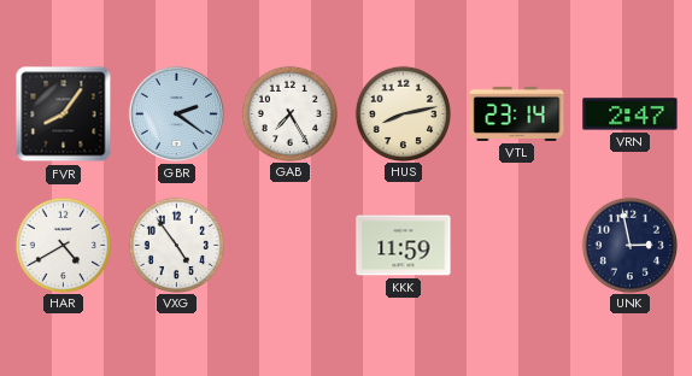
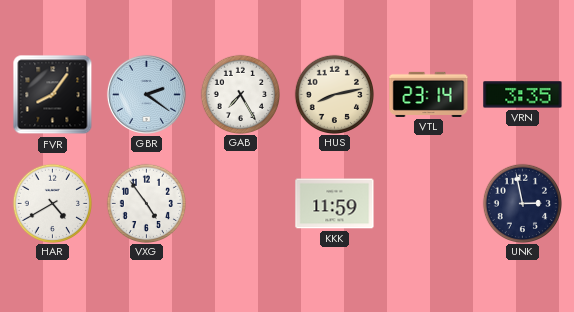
VRN: 2:47 -> 3:35
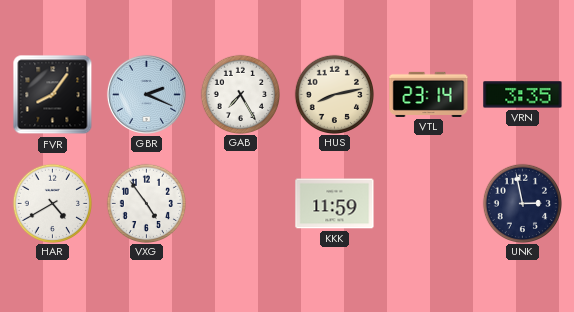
GBR: 2:21 -> 2:19
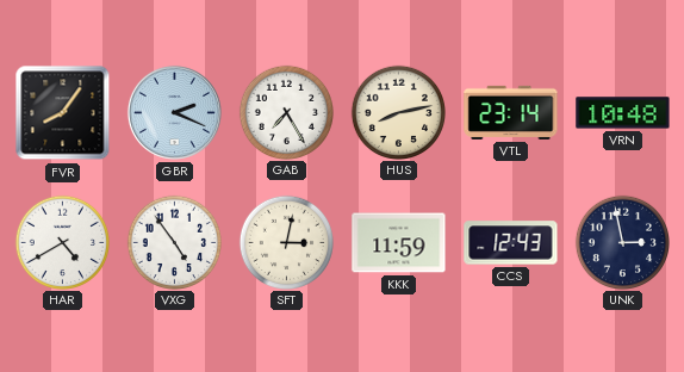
VRN: 3:35 -> 10:48
SFT: none -> 3:02
CCS: none -> 12:43
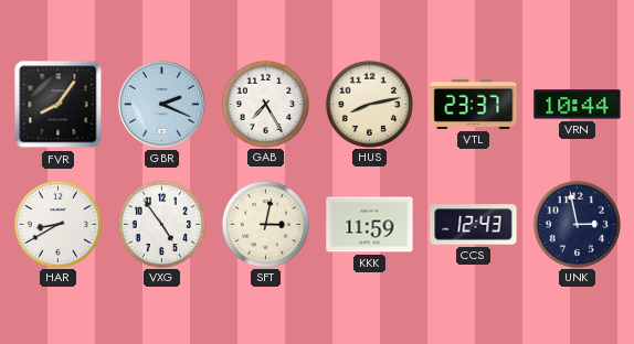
VTL: 23:14 -> 23:37
VRN: 10:48 -> 10:44
HAR: 4:40 -> 8:40
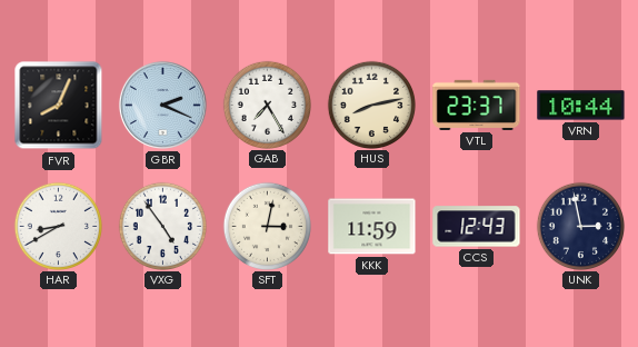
FVR: 8:06 -> 8:04
